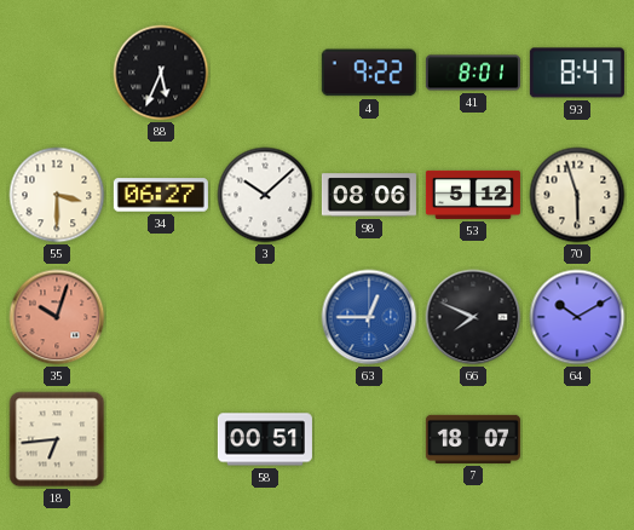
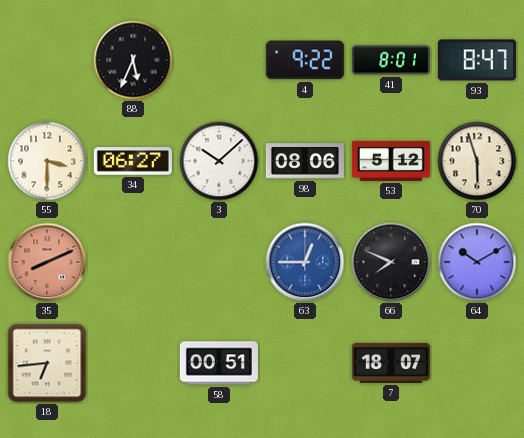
35: 10:03 -> 8:11
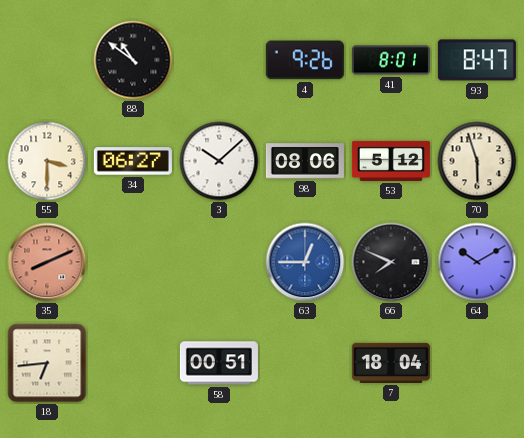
88: 5:34 -> 10:51
4: 9:22 -> 9:26
7: 18:07 -> 18:04
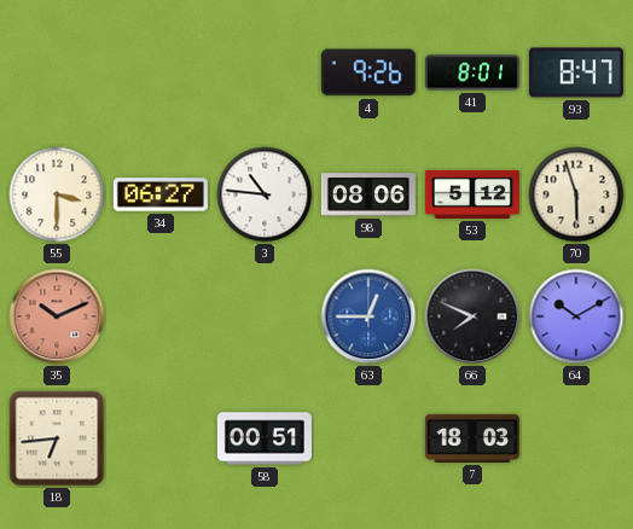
88: 10:51 -> none
3: 10:08 -> 10:46
35: 8:11 -> 10:11
7: 18:04 -> 18:03
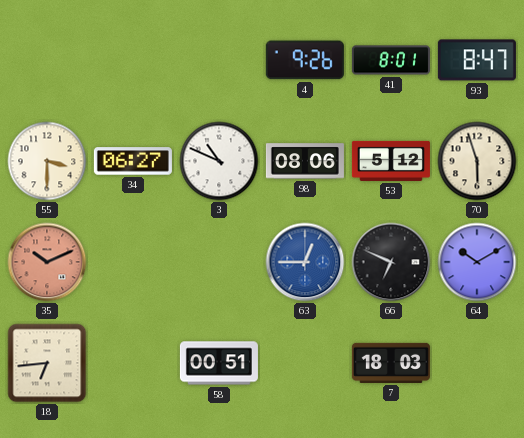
3: 10:46 -> 10:49
66: 7:49 -> 6:49
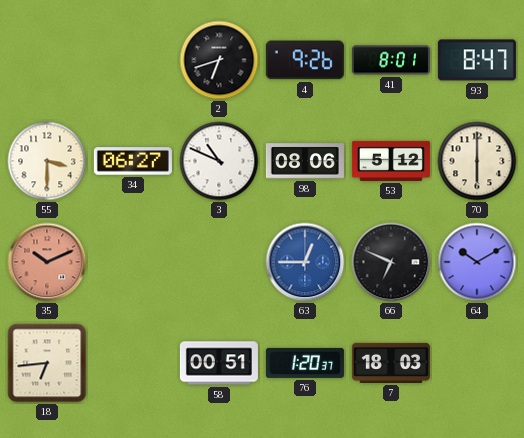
2: none -> 6:42
70: 5:57 -> 6:00
76: none -> 1:20
